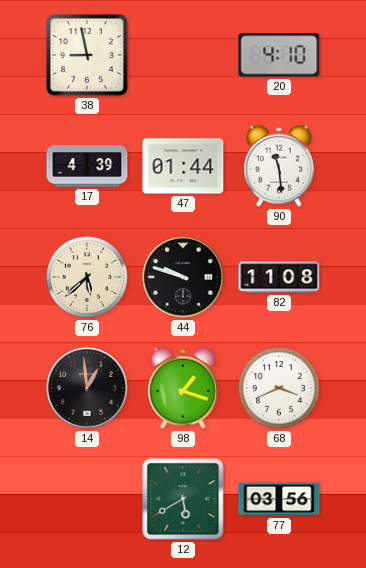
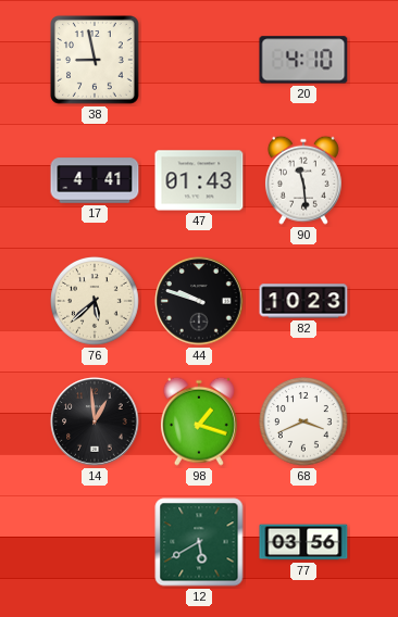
17: 4:39 -> 4:41
47: 01:44 -> 01:43
82: 11:08 -> 10:23
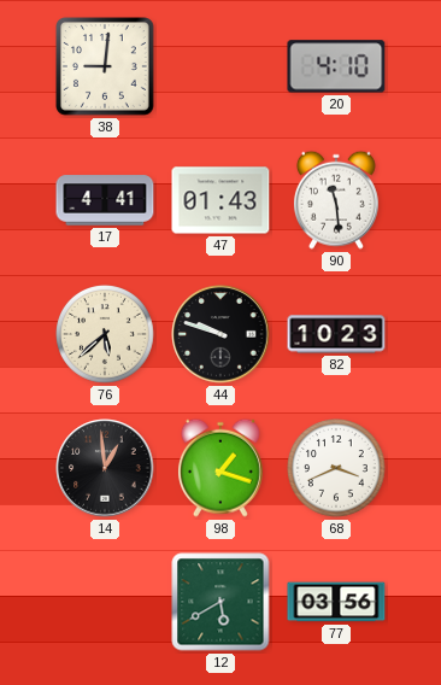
38: 8:58 -> 9:01
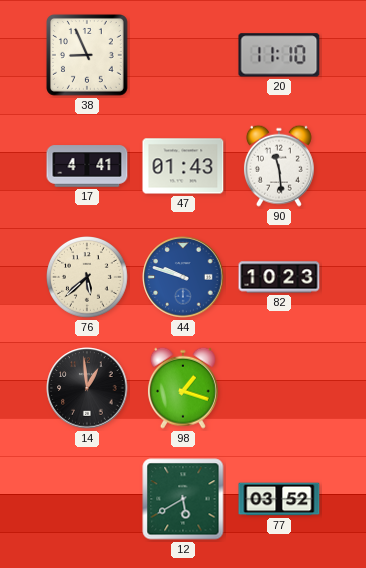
38: 9:01 -> 8:56
20: 4:10 -> 11:10
44 dial: black -> blue
68: 3:41 -> none
77: 03:56 -> 03:52
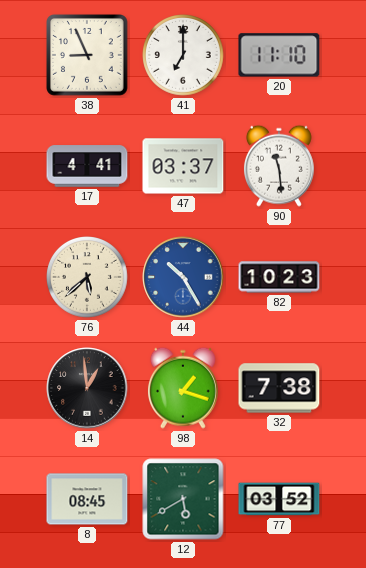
41: none -> 7:00
47: 01:43 -> 03:37
44: 9:48 -> 10:25
32: none -> 7:38
8: none -> 08:45
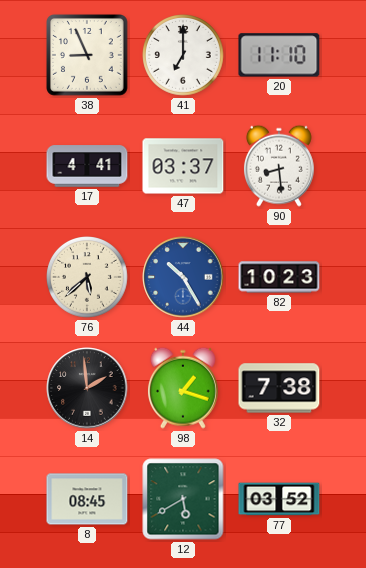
90: 11:29 -> 8:29
14: 12:59 -> 1:59
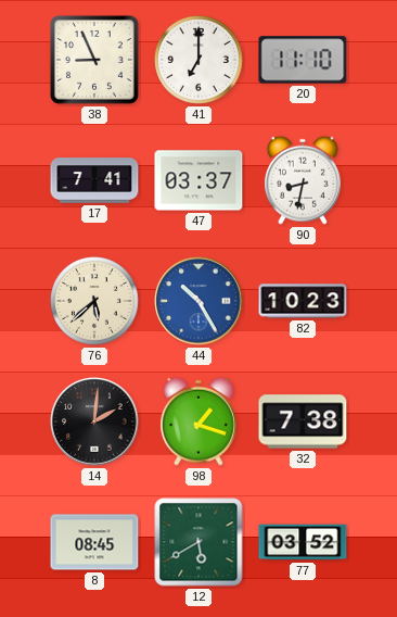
17: 4:41 -> 7:41
90: 8:29 -> 8:32
14: 1:59 -> 2:01
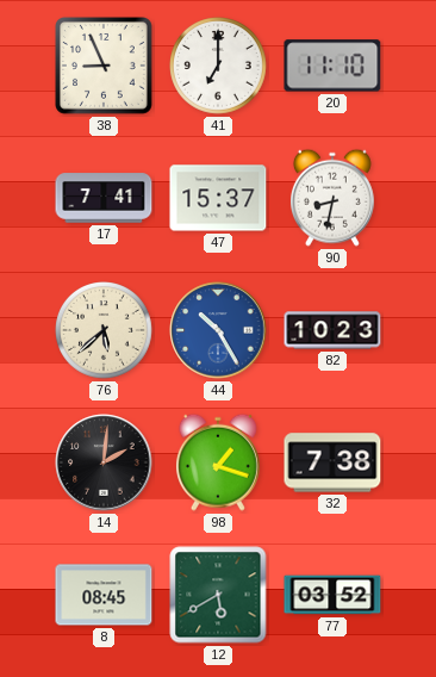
47: 03:37 -> 15:37
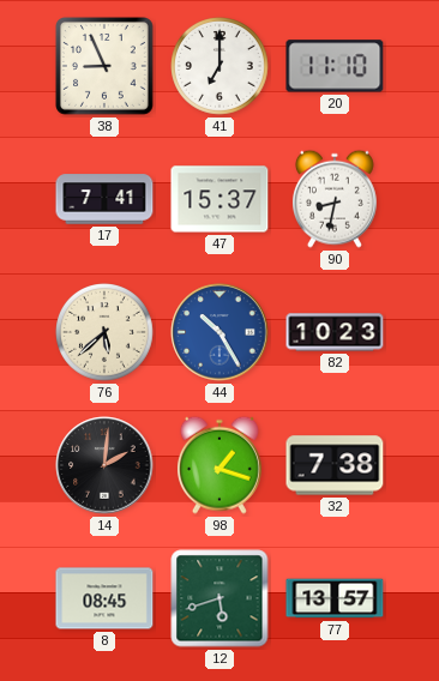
12: 5:40 -> 5:42
77: 03:52 -> 13:57
